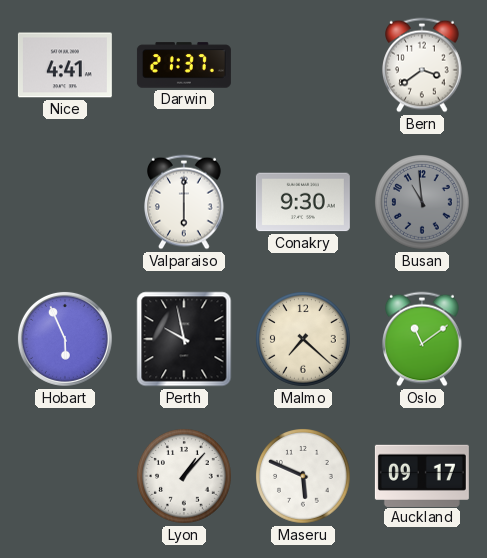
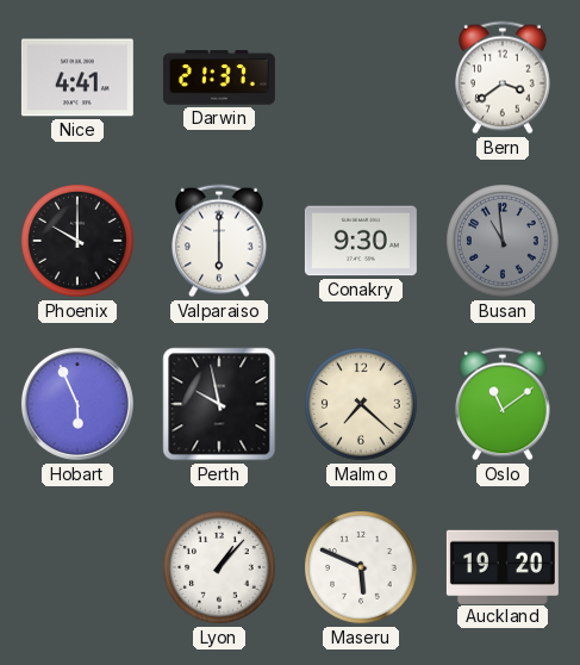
Phoenix: none -> 10:00
Auckland: 09:17 -> 19:20
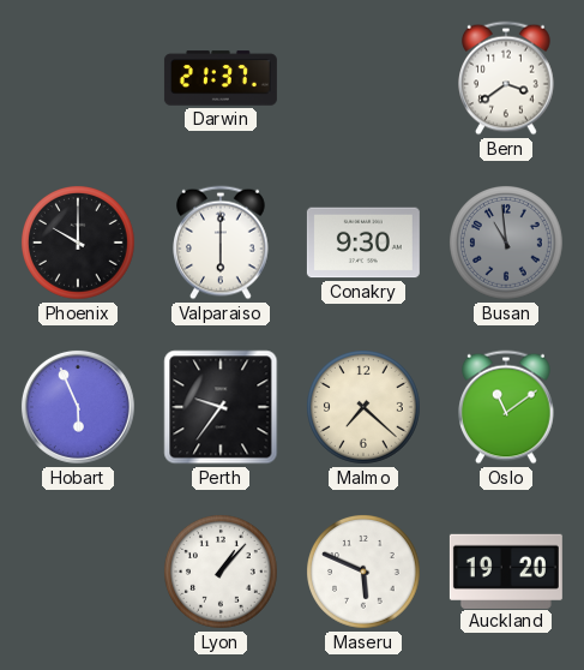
Nice: 4:41 -> none
Perth: 9:58 -> 9:36
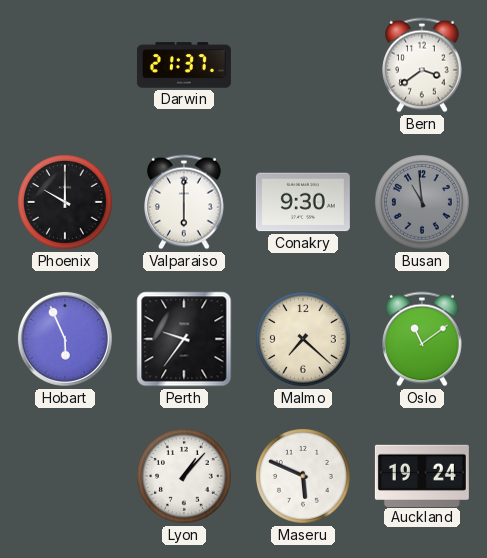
Auckland: 19:20 -> 19:24
